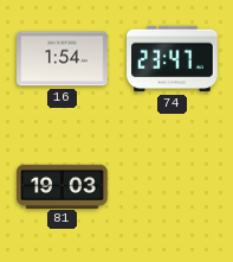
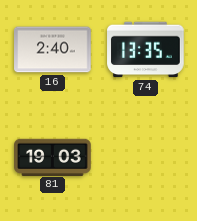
16: 1:54 -> 2:40
74: 23:47 -> 13:35
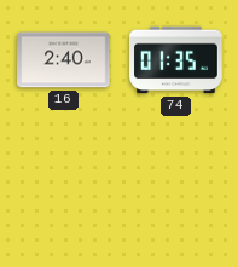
74: 13:35 -> 01:35
81: 19:03 -> none
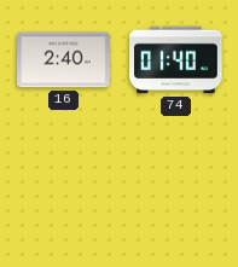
74: 01:35 -> 01:40
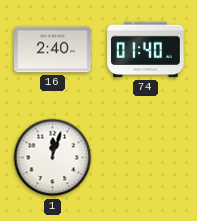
1: none -> 12:03
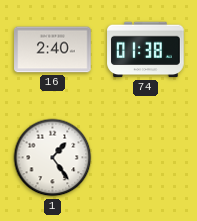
74: 01:40 -> 01:38
1: 12:03 -> 1:24
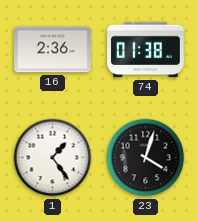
16: 2:40 -> 2:36
23: none -> 4:03
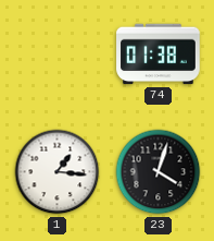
16: 2:36 -> none
1: 1:24 -> 1:16
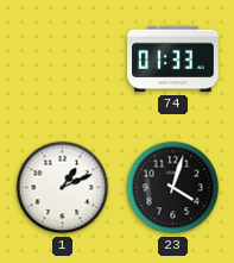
74: 01:38 -> 01:33
1: 1:16 -> 1:11
